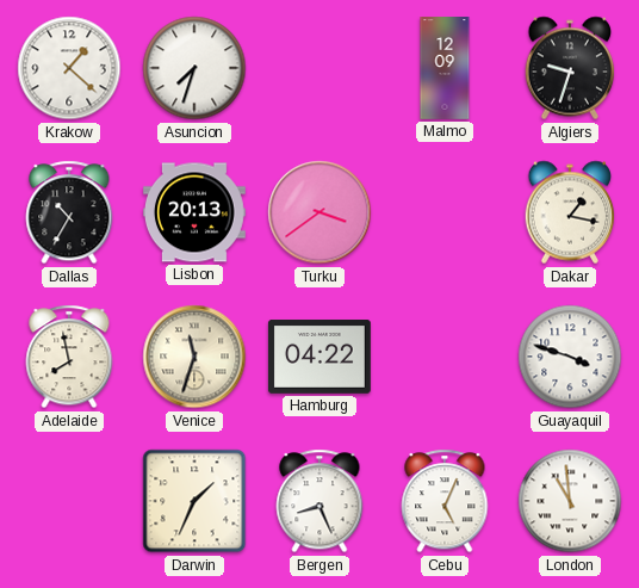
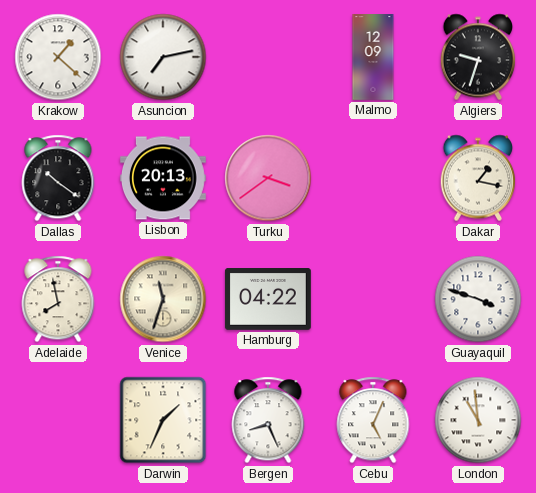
Asuncion: 7:33 -> 7:13
Dallas: 10:35 -> 10:21
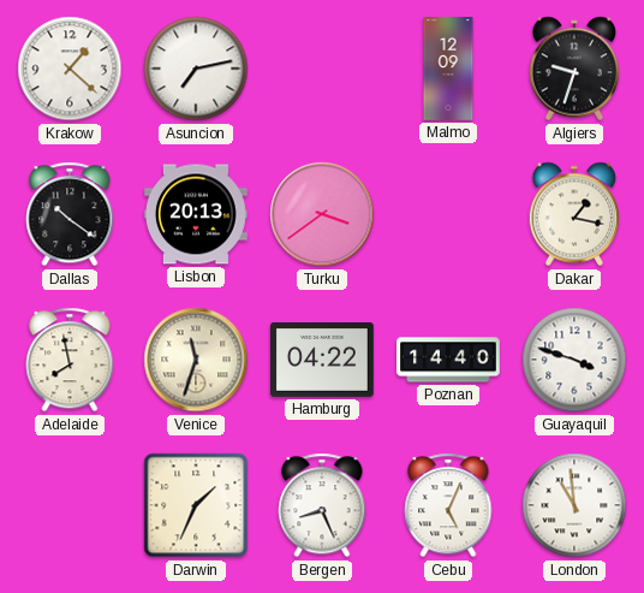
Poznan: none -> 14:40
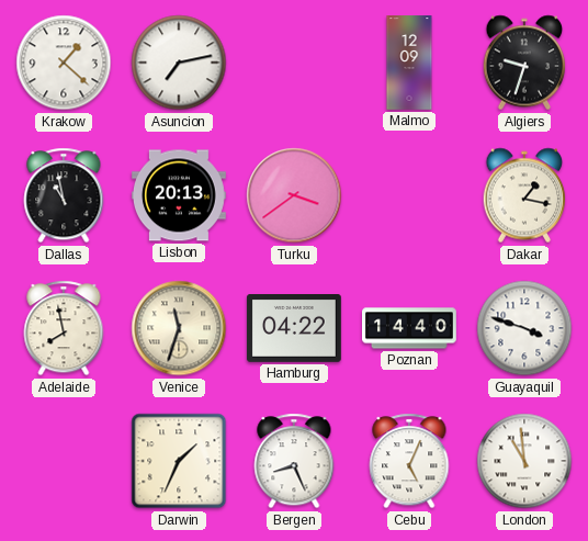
Dallas: 10:21 -> 10:58
